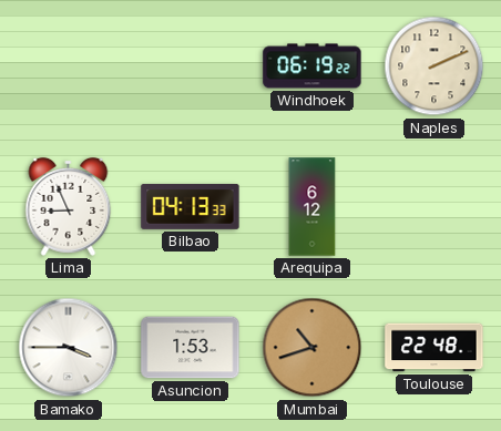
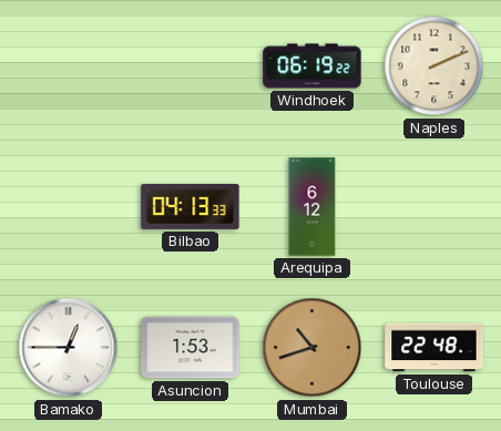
Lima: 8:56 -> none
Bamako: 3:45 -> 12:45
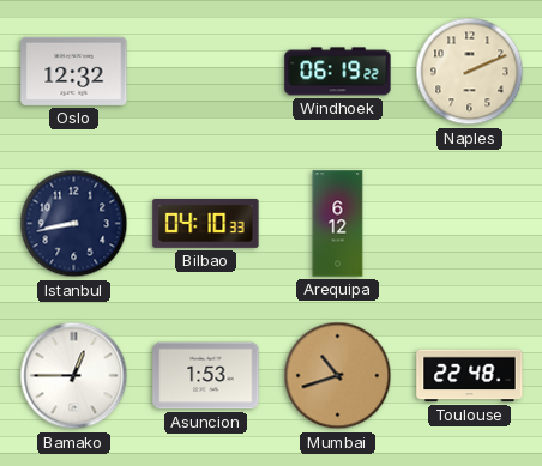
Oslo: none -> 12:32
Istanbul: none -> 8:43
Bilbao: 04:13 -> 04:10
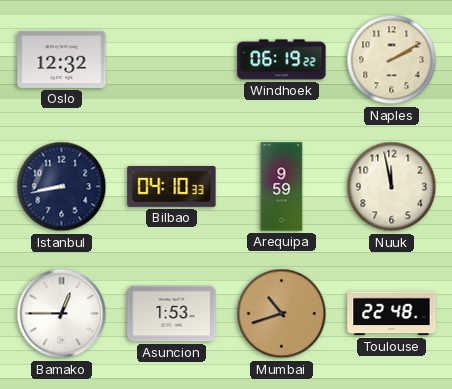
Naples: 2:11 -> 2:10
Arequipa: 6:12 -> 9:59
Nuuk: none -> 11:58
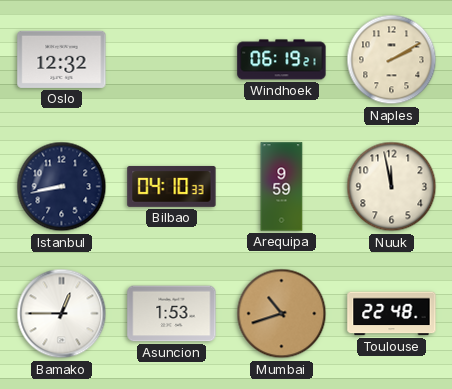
Windhoek: 06:19:22 -> 06:19:21
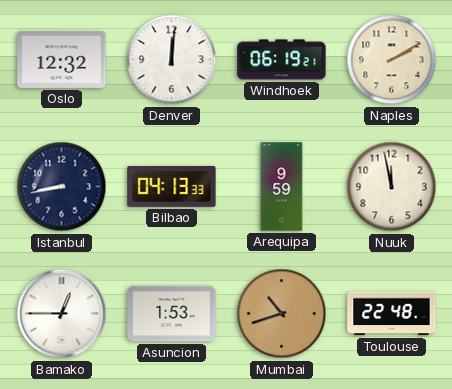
Denver: none -> 12:01
Bilbao: 04:10 -> 04:13
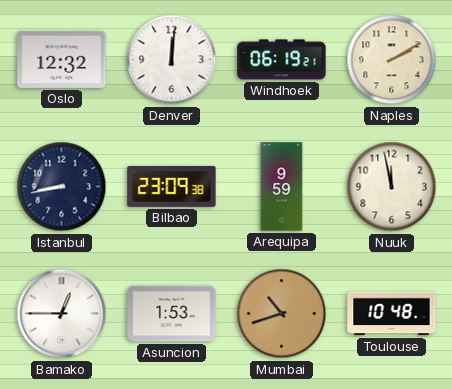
Bilbao: 04:13 -> 23:09
Toulouse: 22:48 -> 10:48
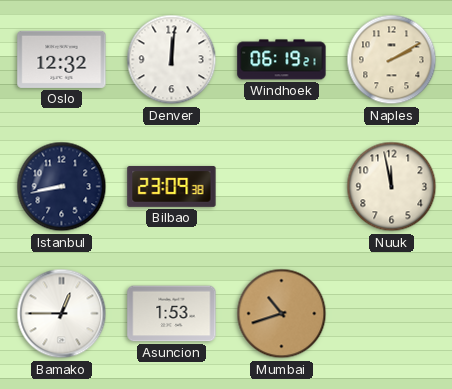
Arequipa: 9:59 -> none
Toulouse: 10:48 -> none
